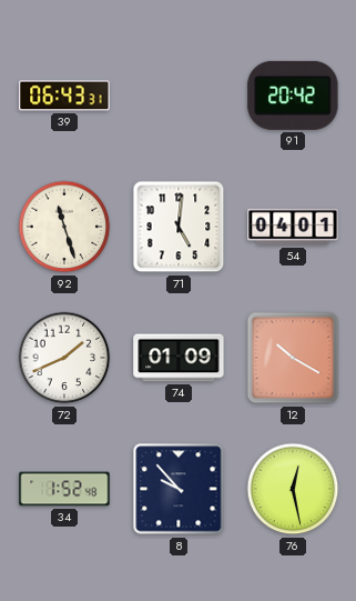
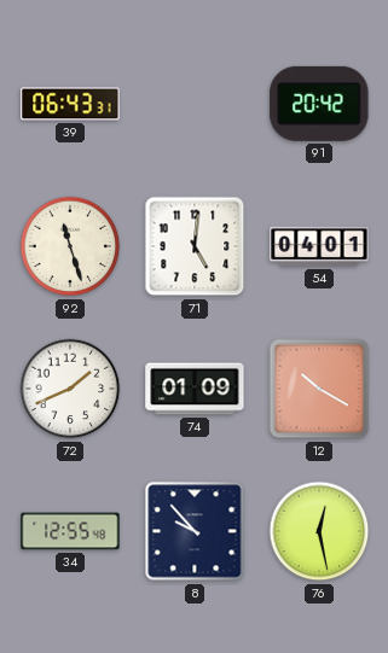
34: 1:52 -> 12:55
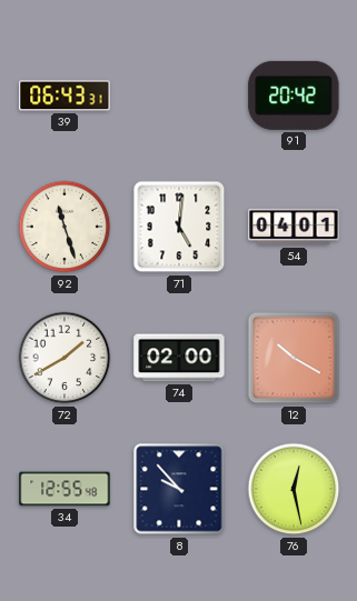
72: 1:41 -> 1:40
74: 01:09 -> 02:00
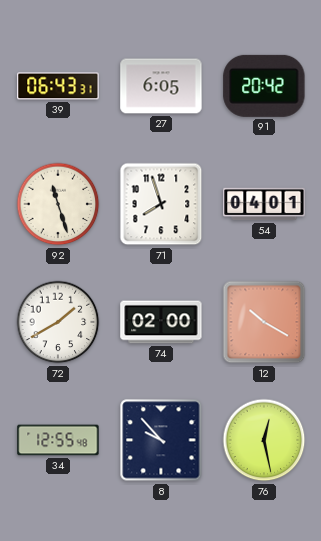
27: none -> 6:05
71: 5:01 -> 7:57
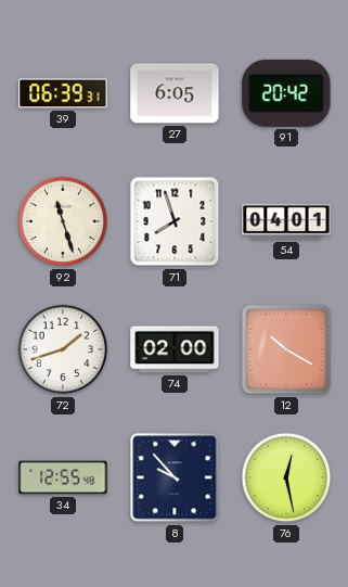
39: 06:43 -> 06:39
72: 1:40 -> 1:42
